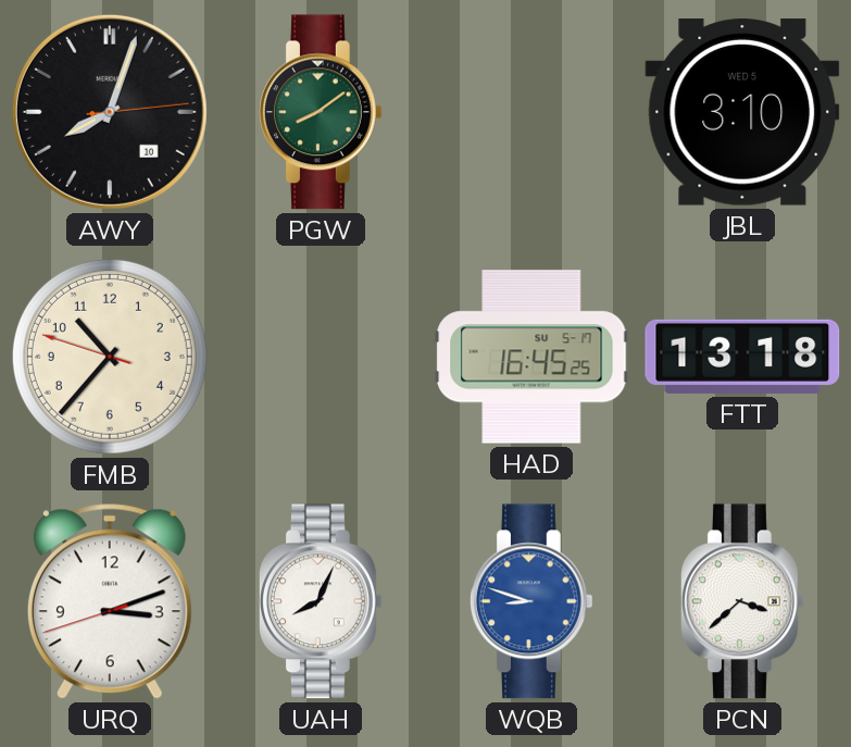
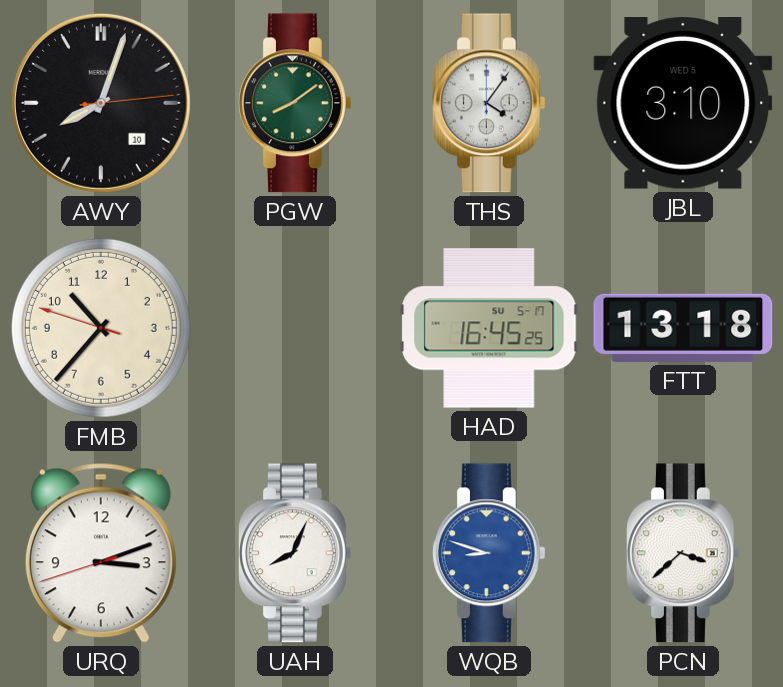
THS: none -> 4:06
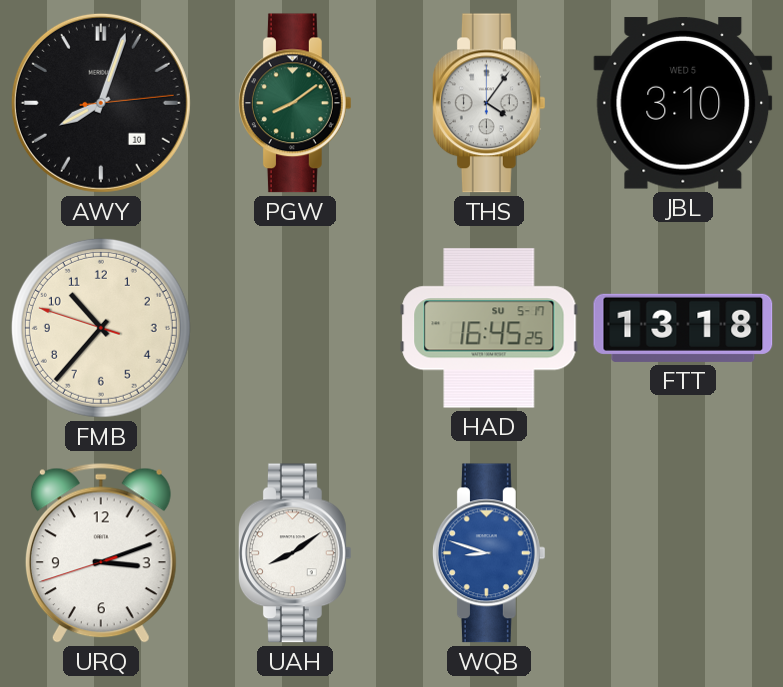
UAH: 8:04 -> 8:09
PCN: 3:38 -> none
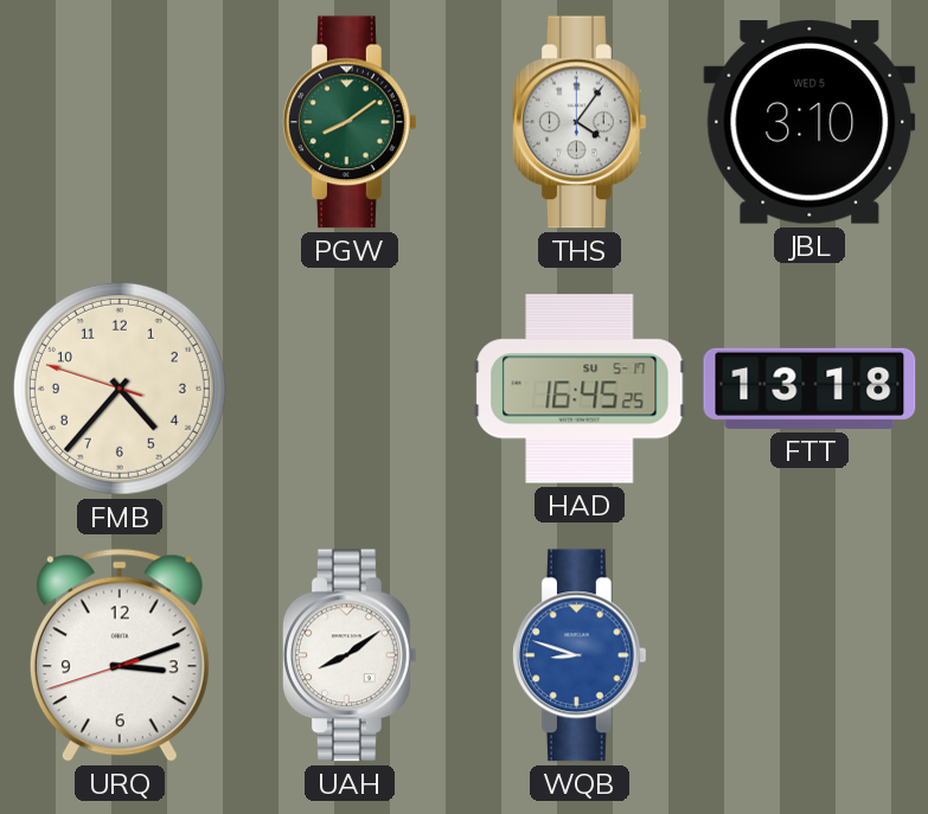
AWY: 8:03 -> none
FMB: 10:36 -> 4:36
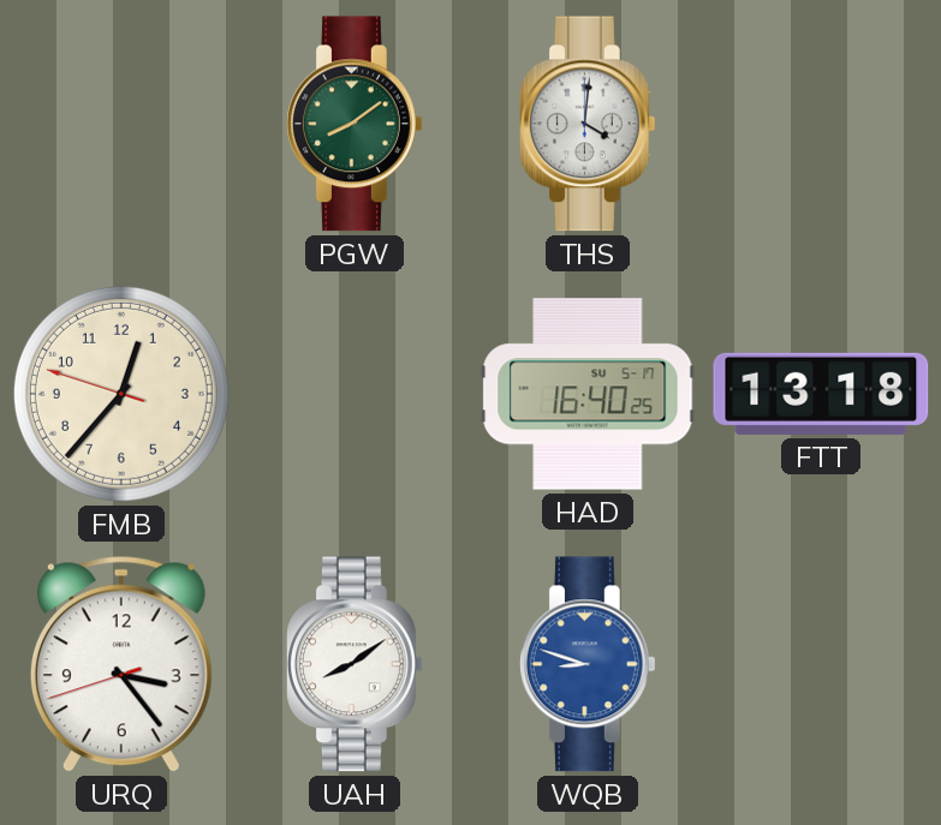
THS: 4:06 -> 4:01
JBL: 3:10 -> none
FMB: 4:36 -> 12:36
HAD: 16:45 -> 16:40
URQ: 3:11 -> 3:23
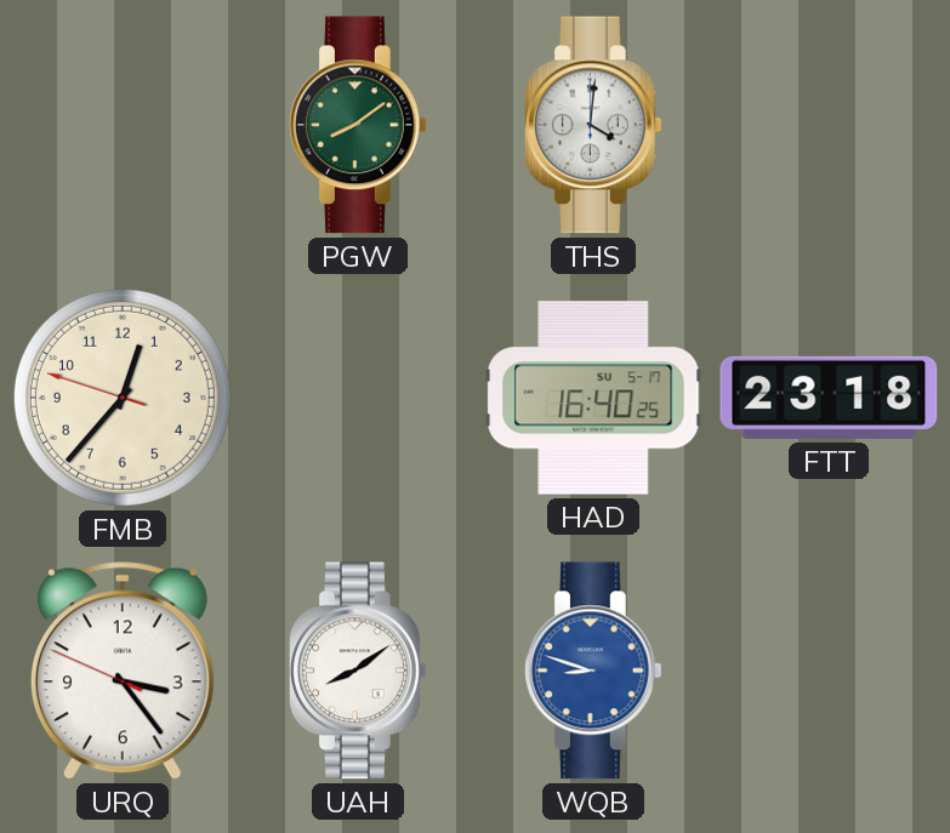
FTT: 13:18 -> 23:18
URQ: 3:23:42 -> 3:23:49
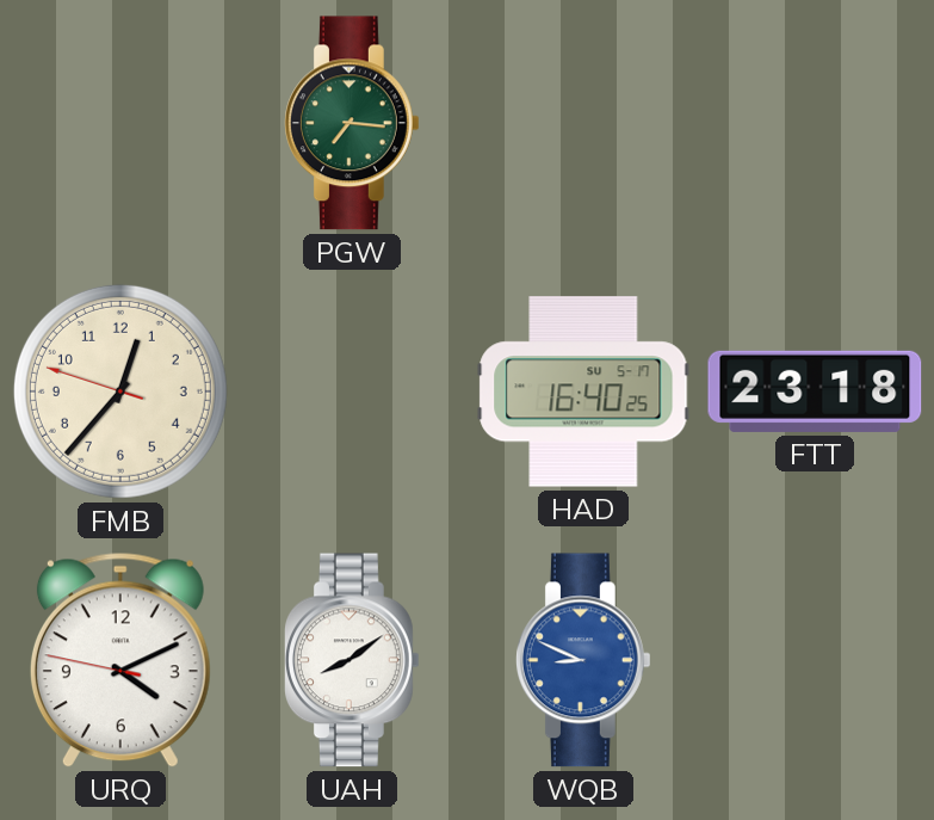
PGW: 8:09 -> 7:16
THS: 4:01 -> none
URQ: 3:23 -> 4:10
WQB: 8:48 -> 8:49
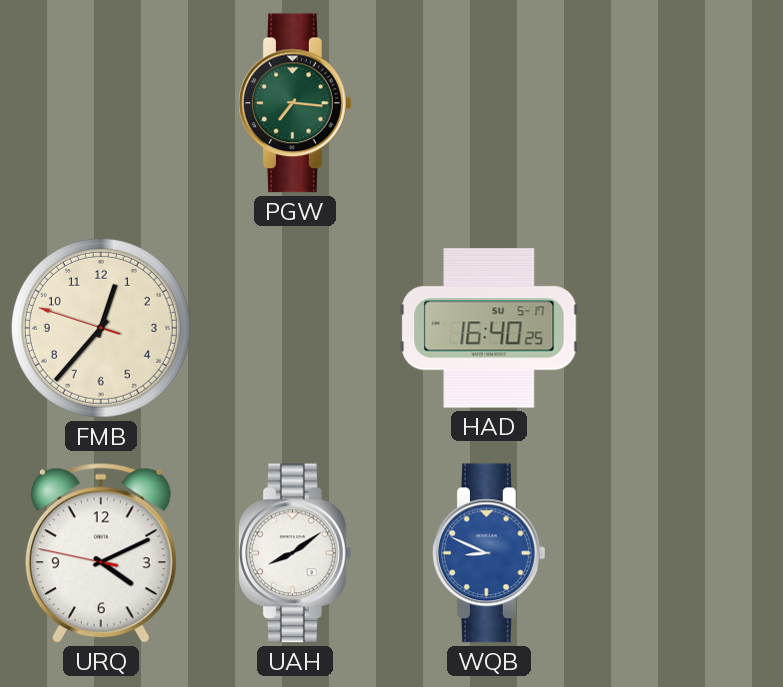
FTT: 23:18 -> none
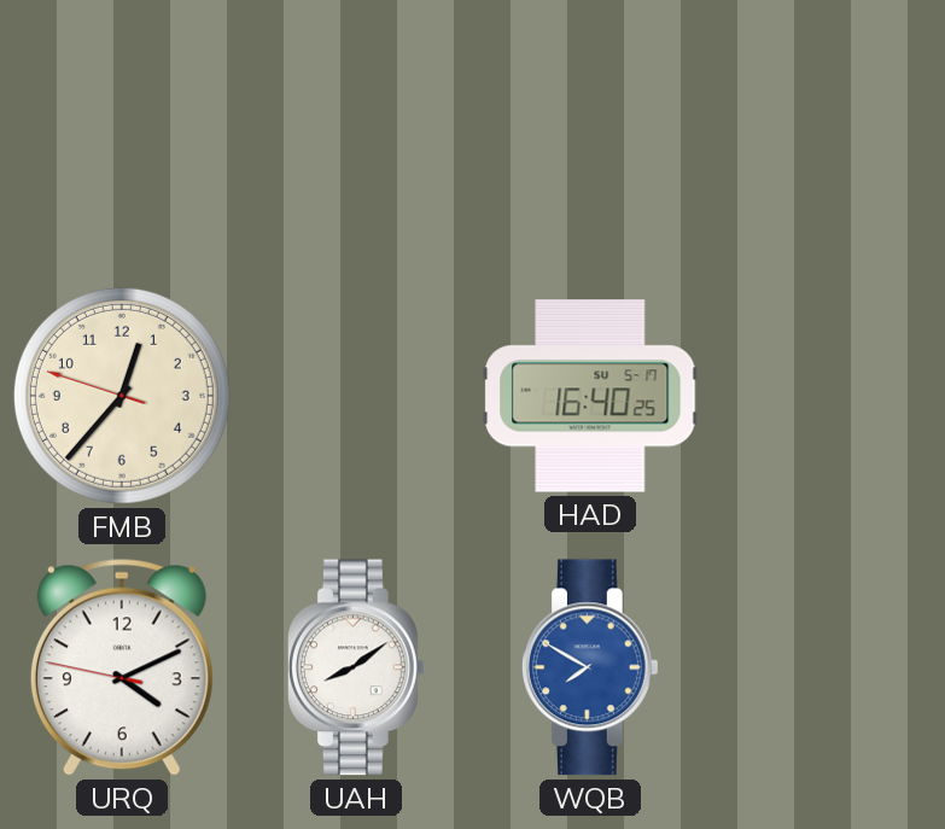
PGW: 7:16 -> none
WQB: 8:49 -> 7:50
